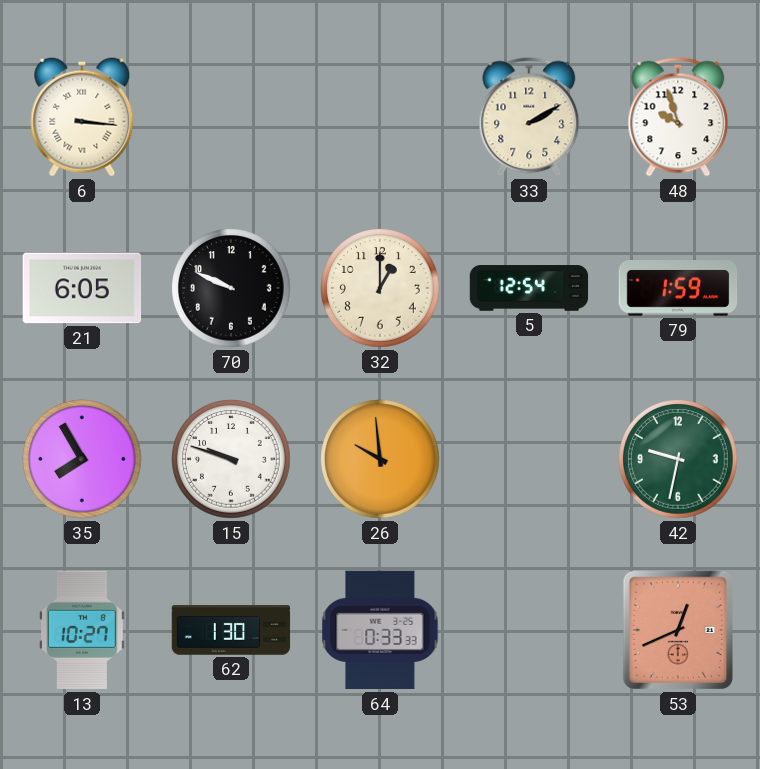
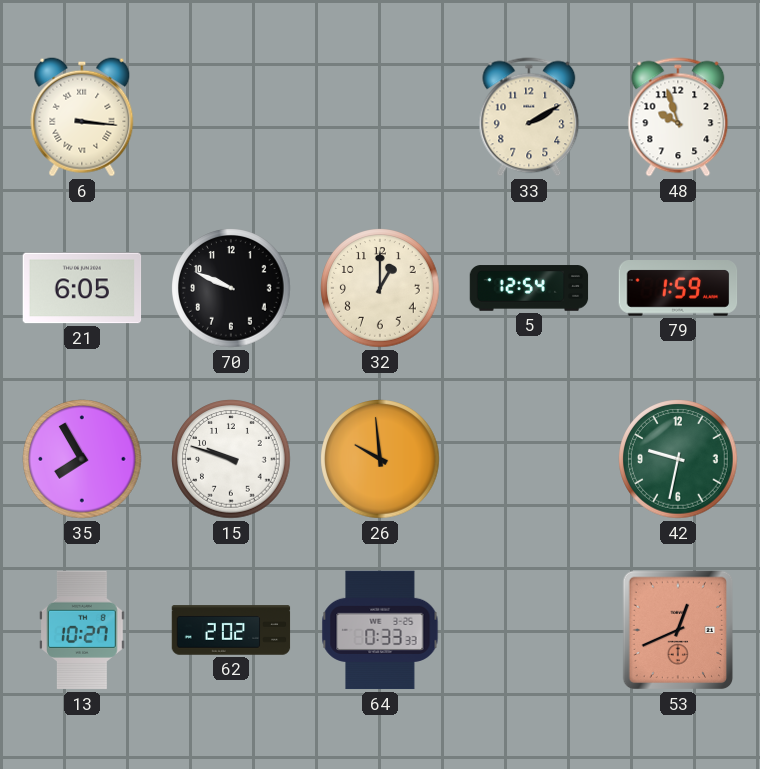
62: 1:30 -> 2:02
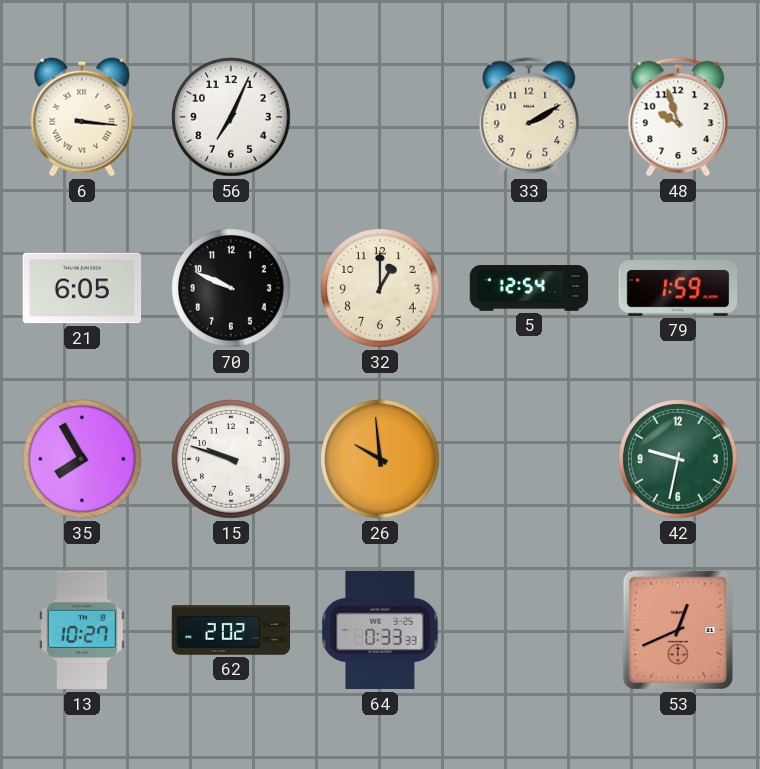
56: none -> 7:04
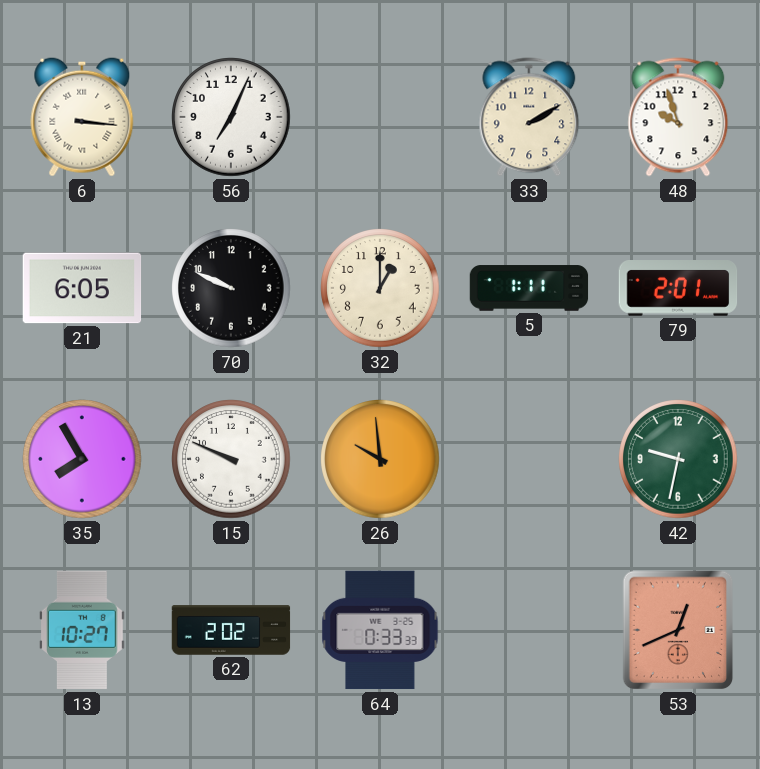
5: 12:54 -> 1:11
79: 1:59 -> 2:01
15: 9:48 -> 9:49
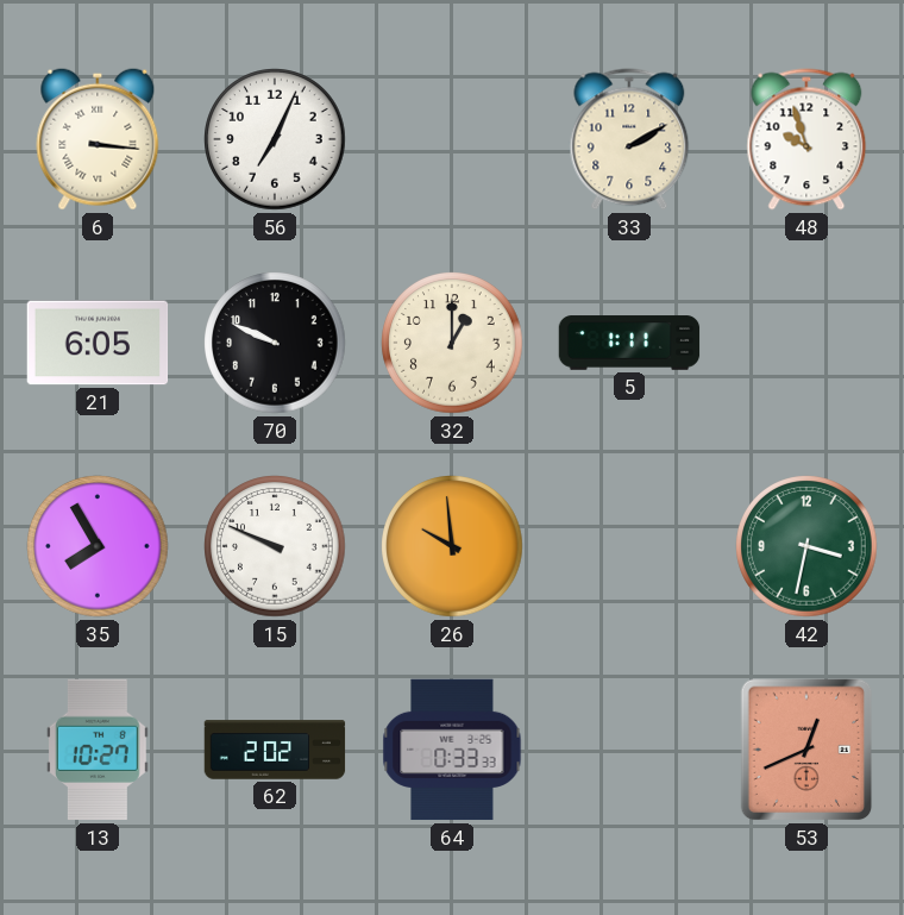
79: 2:01 -> none
42: 9:32 -> 3:32
